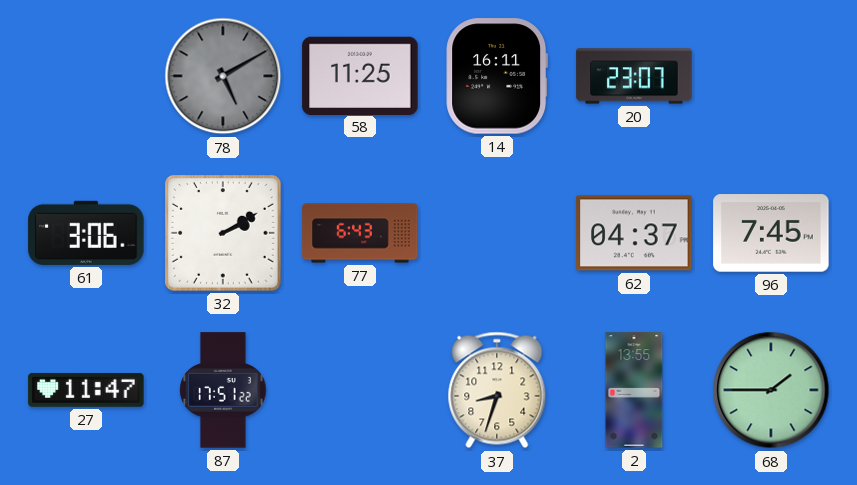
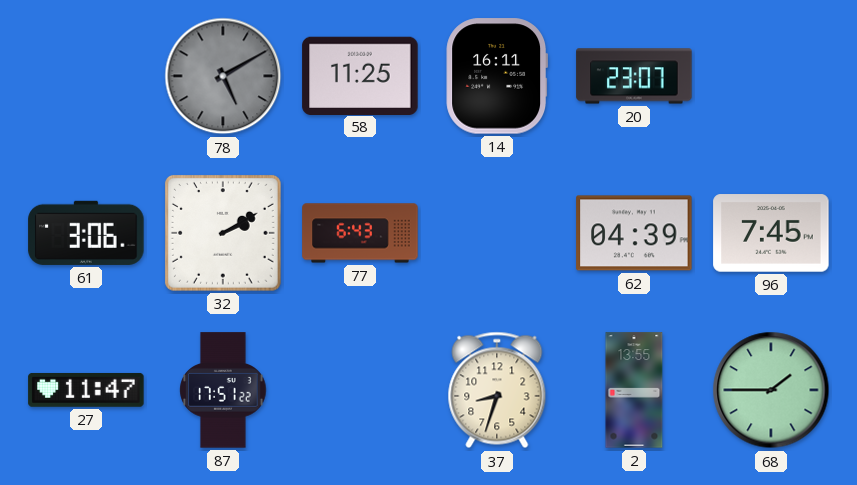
62: 04:37 -> 04:39
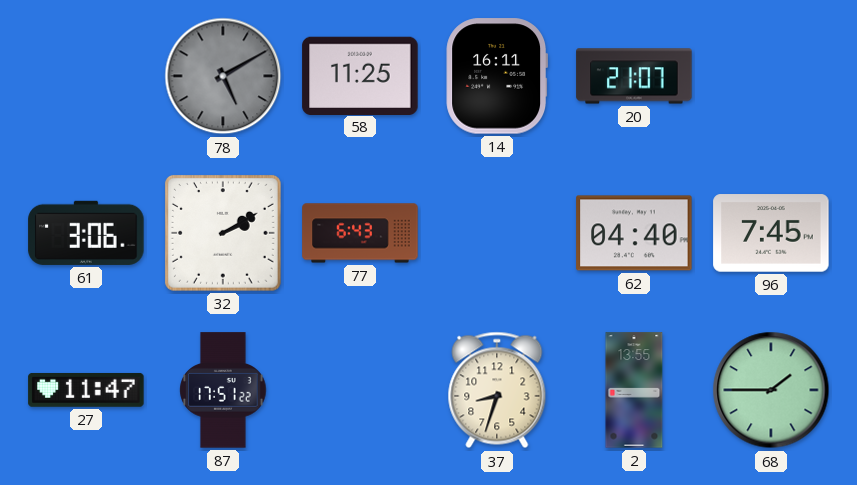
20: 23:07 -> 21:07
62: 04:39 -> 04:40
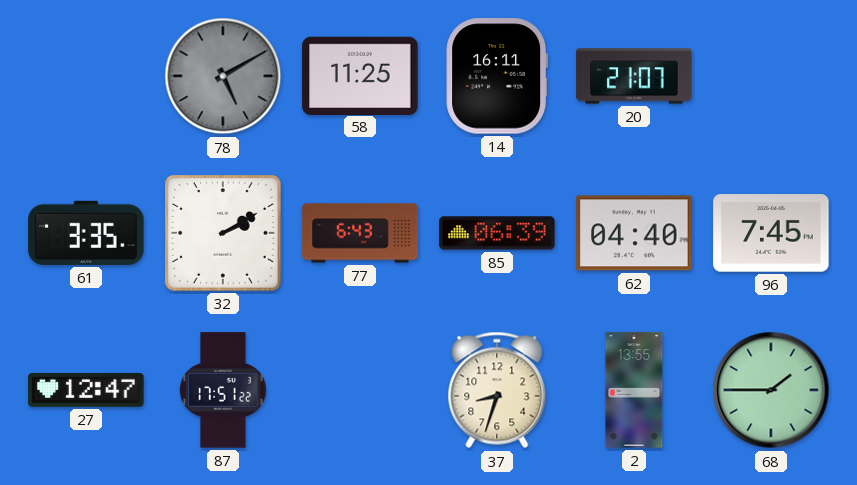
61: 3:06 -> 3:35
85: none -> 06:39
27: 11:47 -> 12:47
